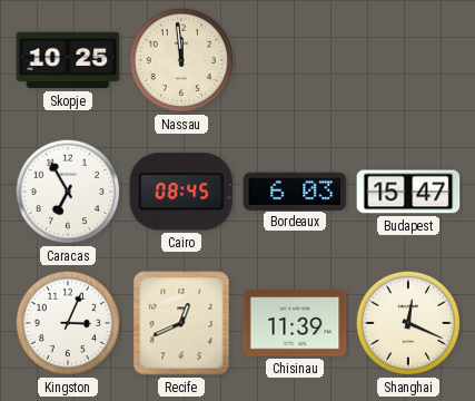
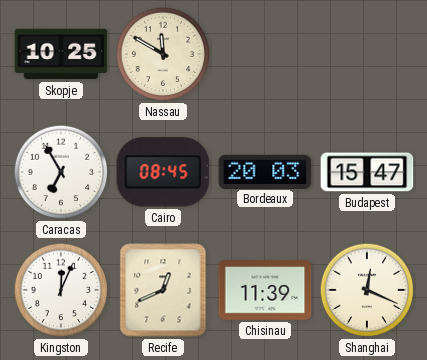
Nassau: 11:59 -> 11:50
Bordeaux: 6:03 -> 20:03
Kingston: 3:04 -> 12:04
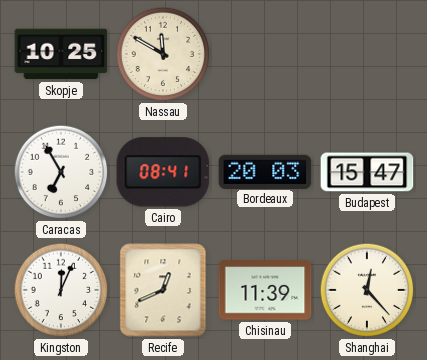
Cairo: 08:45 -> 08:41
Shanghai: 12:19 -> 12:23
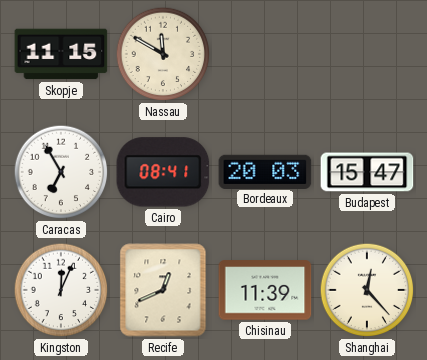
Skopje: 10:25 -> 11:15
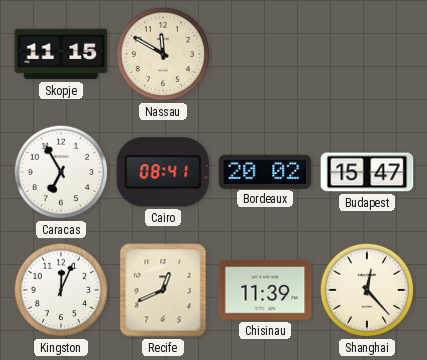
Bordeaux: 20:03 -> 20:02
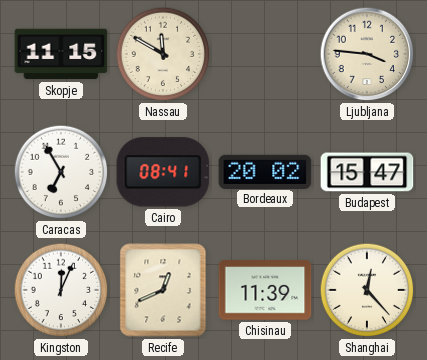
Ljubljana: none -> 3:46
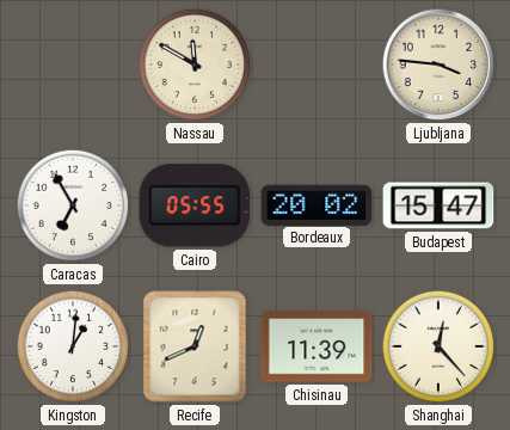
Skopje: 11:15 -> none
Cairo: 08:41 -> 05:55
Kingston: 12:04 -> 1:01
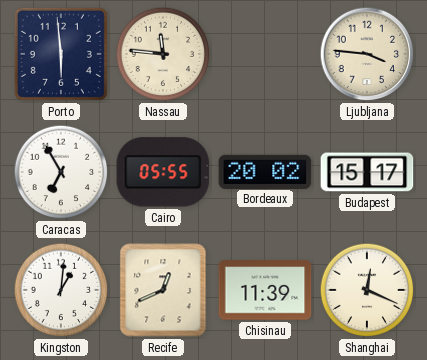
Porto: none -> 5:59
Nassau: 11:50 -> 11:46
Budapest: 15:47 -> 15:17
Shanghai: 12:23 -> 12:19
